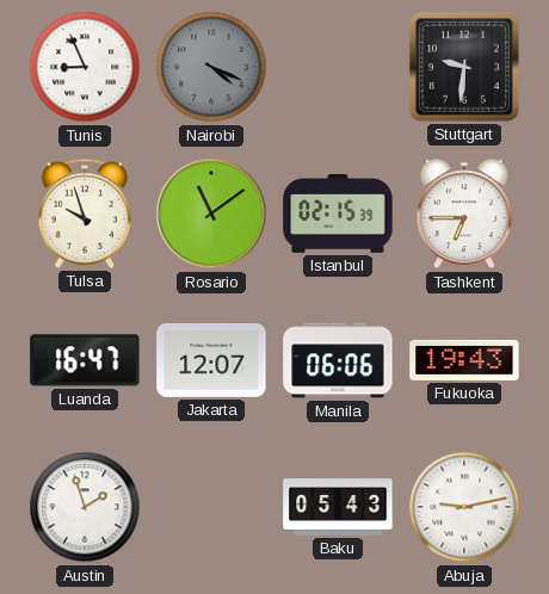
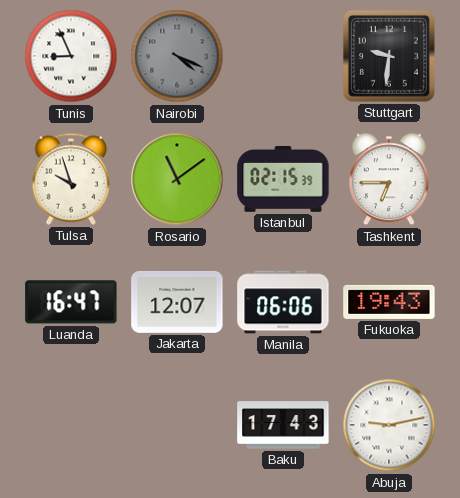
Austin: 1:57 -> none
Baku: 05:43 -> 17:43
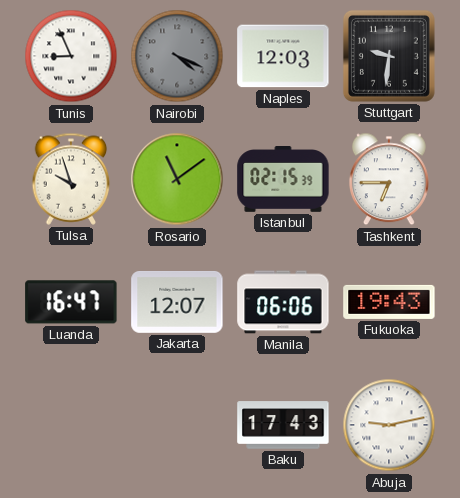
Naples: none -> 12:03
